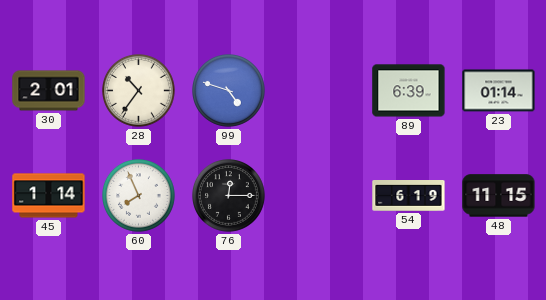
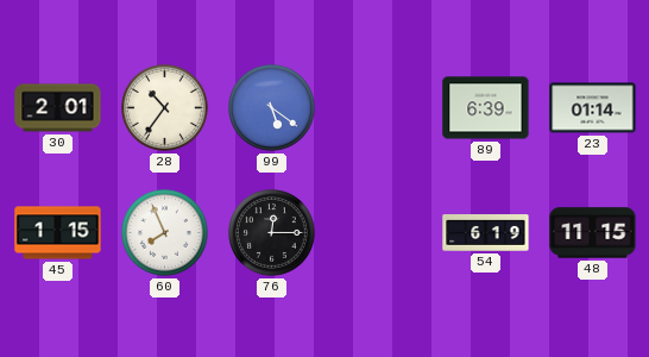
99: 4:48 -> 5:21
45: 1:14 -> 1:15
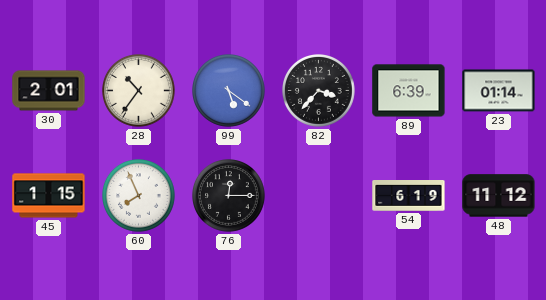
82: none -> 3:37
48: 11:15 -> 11:12
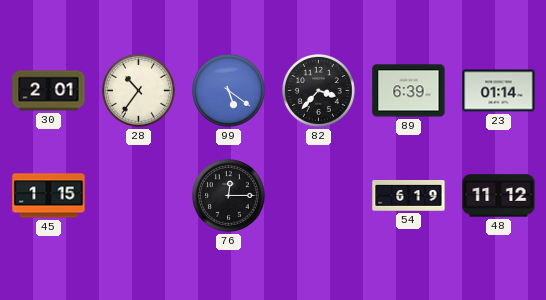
60: 7:56 -> none
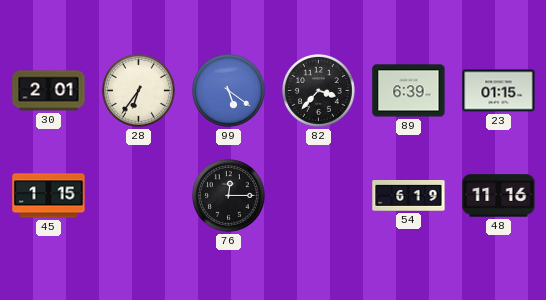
28: 10:36 -> 6:36
23: 01:14 -> 01:15
48: 11:12 -> 11:16
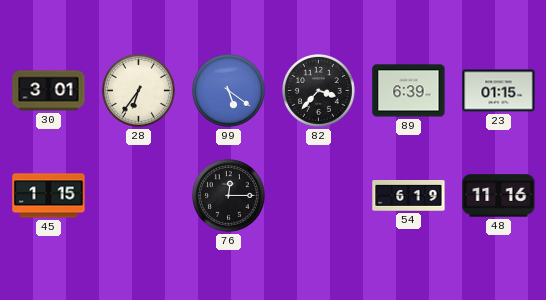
30: 2:01 -> 3:01
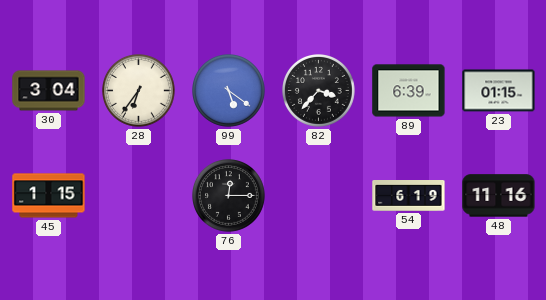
30: 3:01 -> 3:04
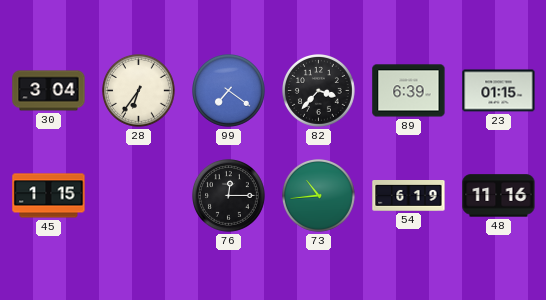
99: 5:21 -> 7:21
73: none -> 10:44
